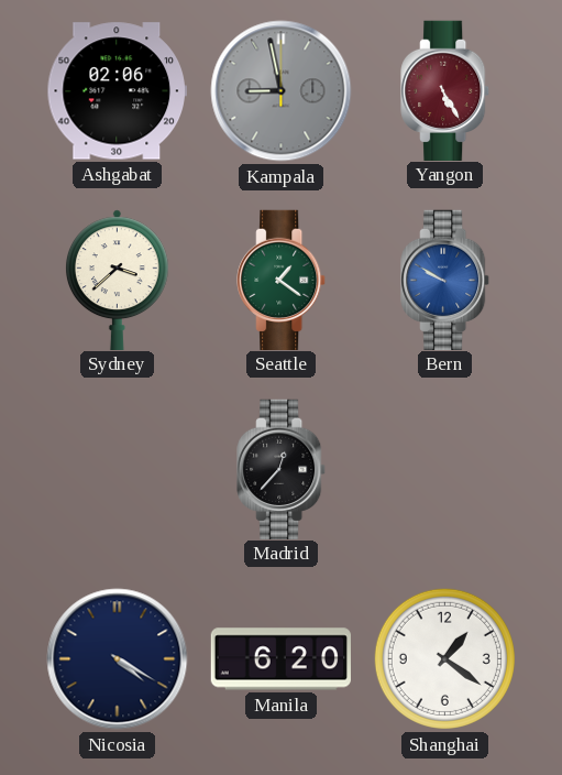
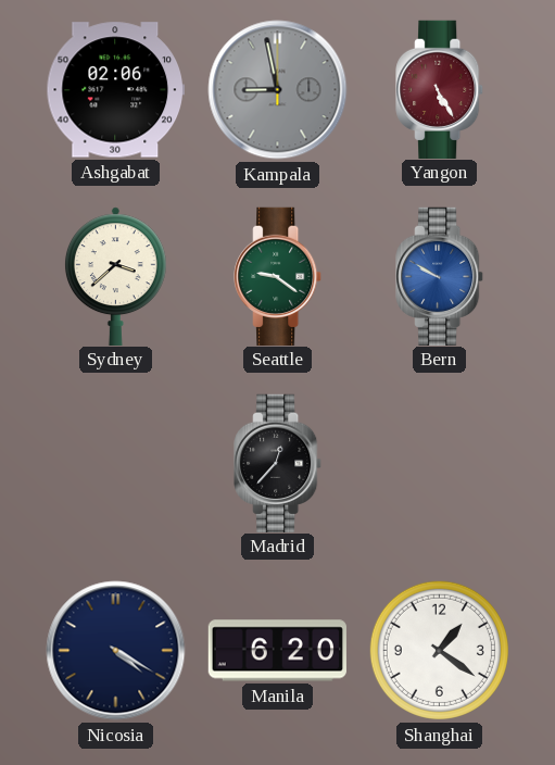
Seattle: 1:21 -> 9:21
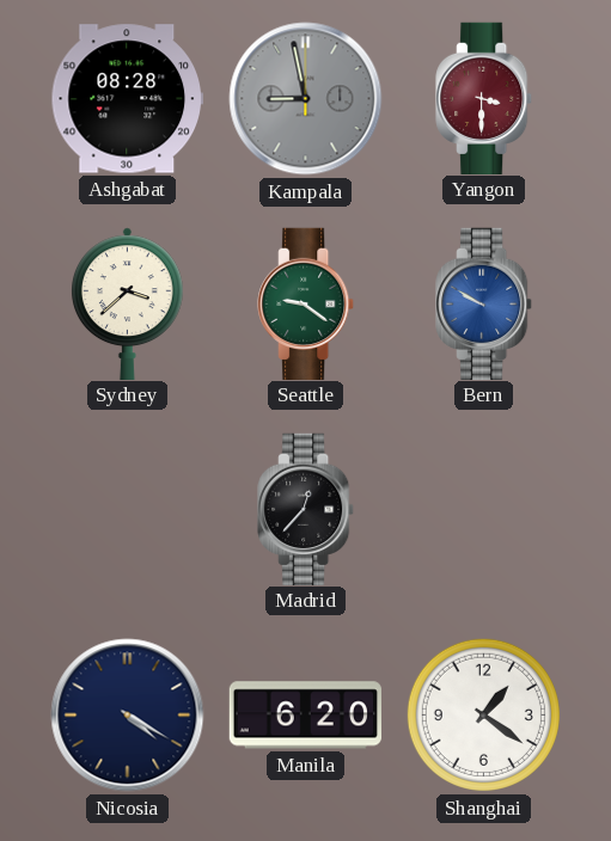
Ashgabat: 02:06 -> 08:28
Yangon: 5:25 -> 3:30
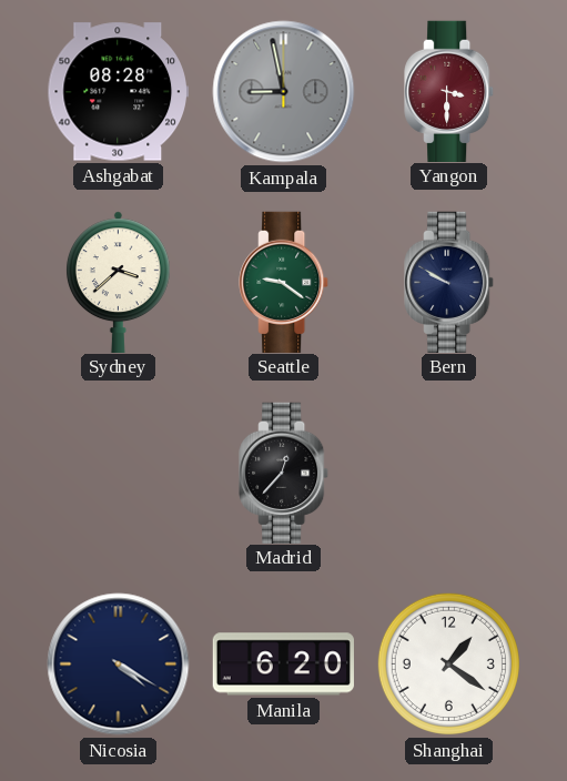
Bern dial: blue -> navy
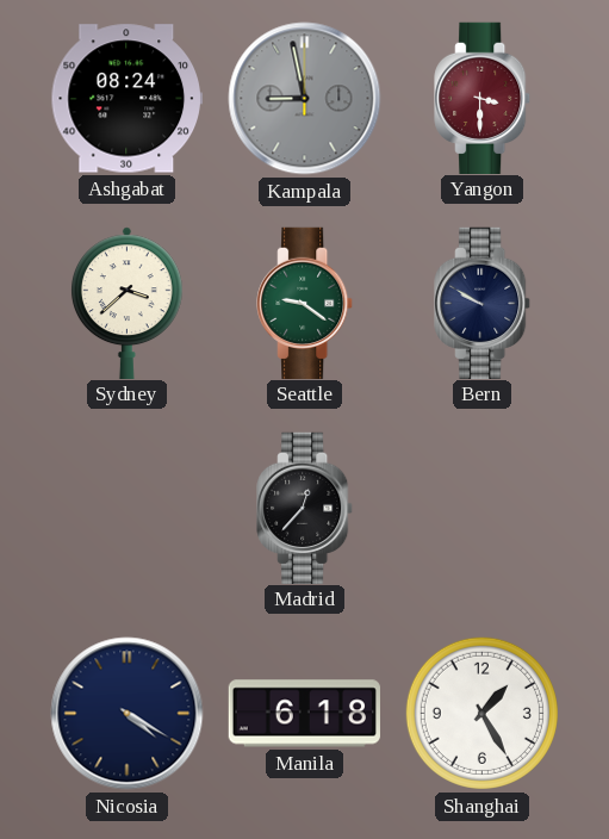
Ashgabat: 08:28 -> 08:24
Manila: 6:20 -> 6:18
Shanghai: 1:21 -> 1:25
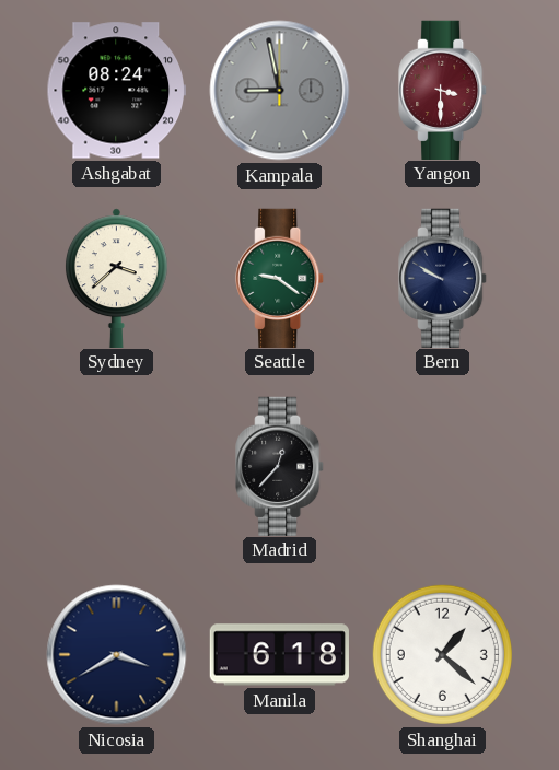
Nicosia: 4:20 -> 3:40
Shanghai: 1:25 -> 1:22
